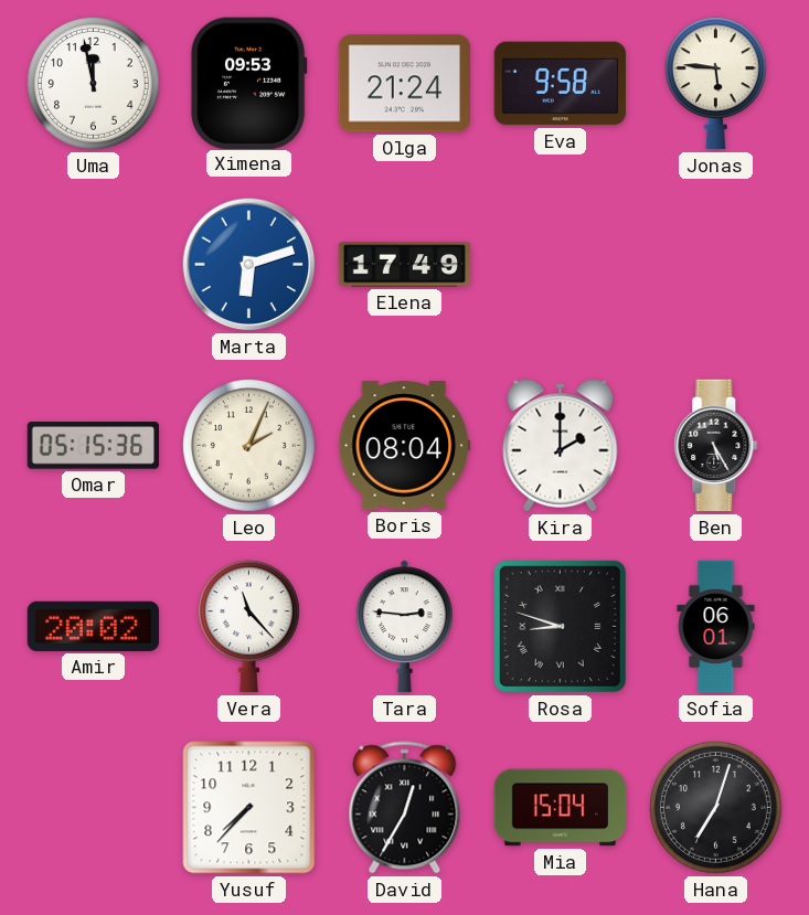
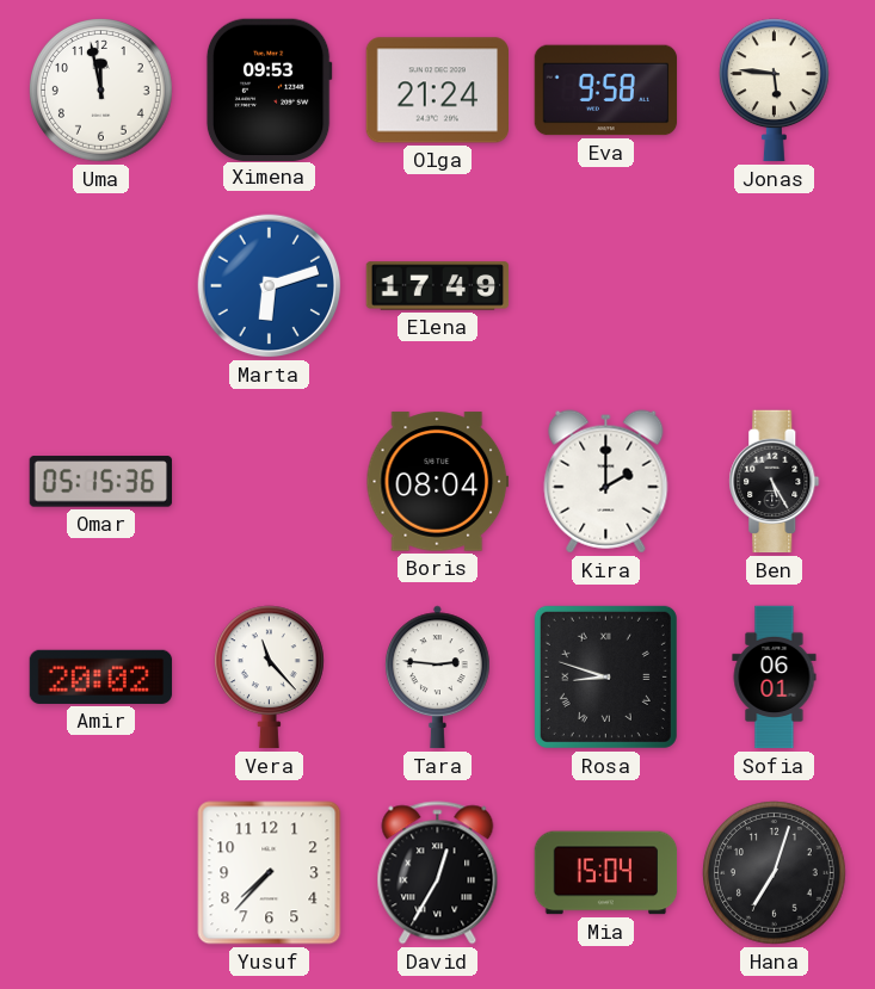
Leo: 2:04 -> none
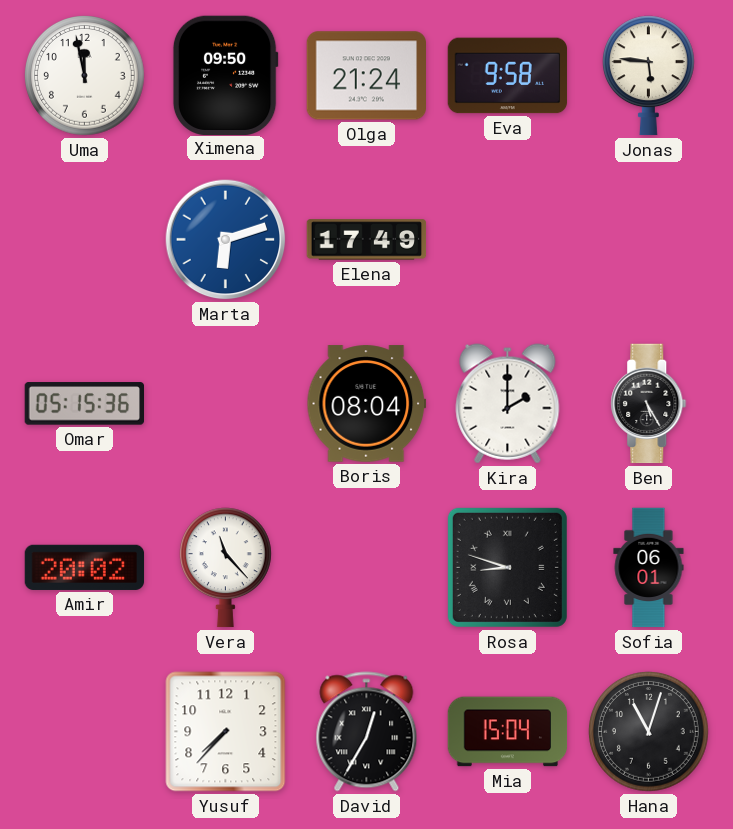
Ximena: 09:53 -> 09:50
Tara: 2:46 -> none
Hana: 7:03 -> 11:03
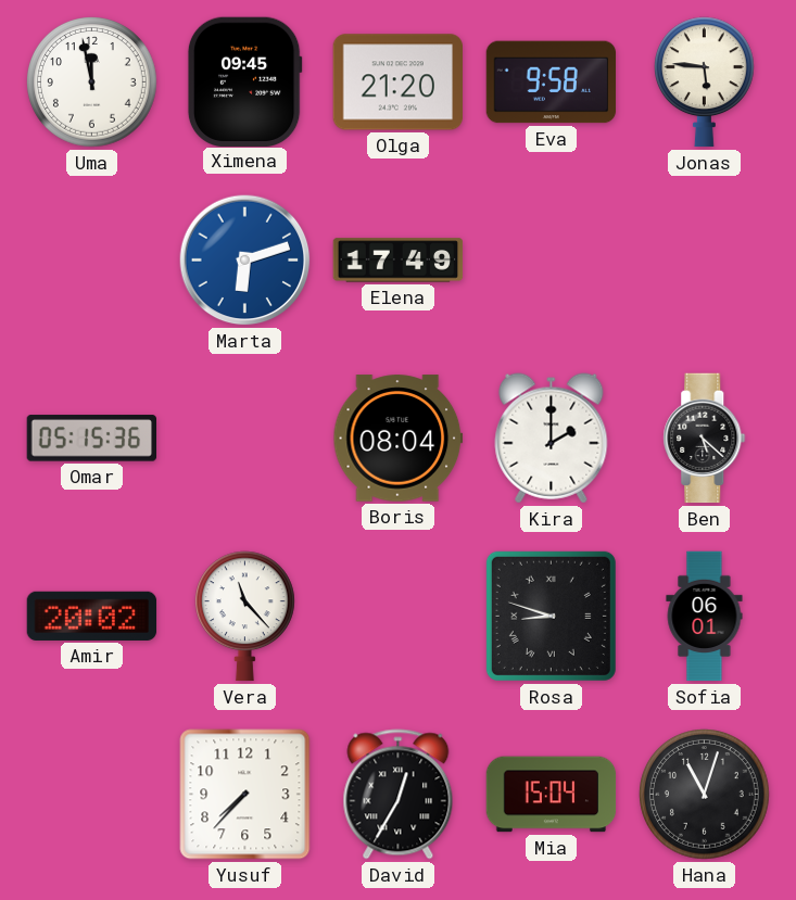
Ximena: 09:50 -> 09:45
Olga: 21:24 -> 21:20
Ben: 5:25 -> 5:22
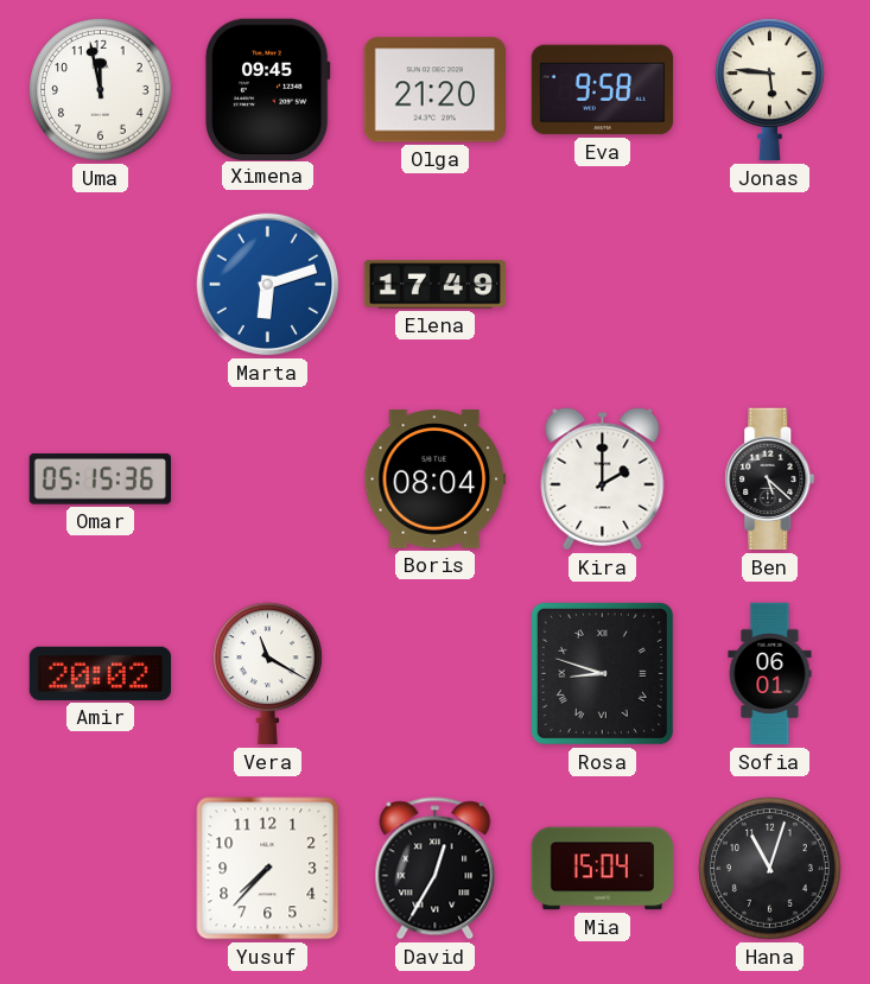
Vera: 11:23 -> 11:20
